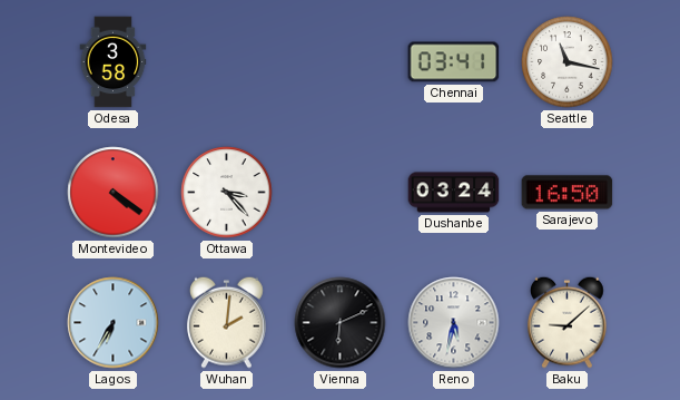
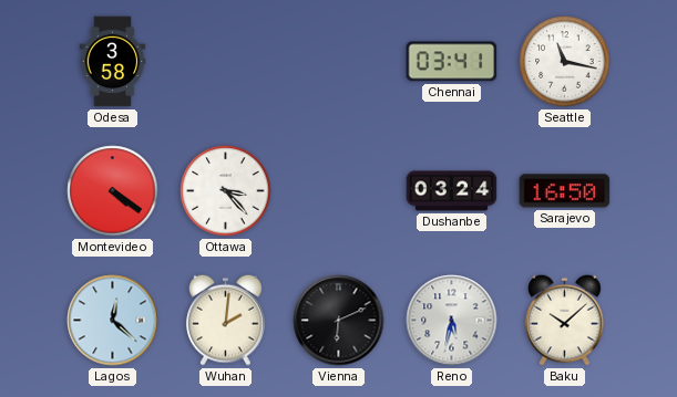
Lagos: 6:35 -> 12:22
Baku: 9:08 -> 10:08
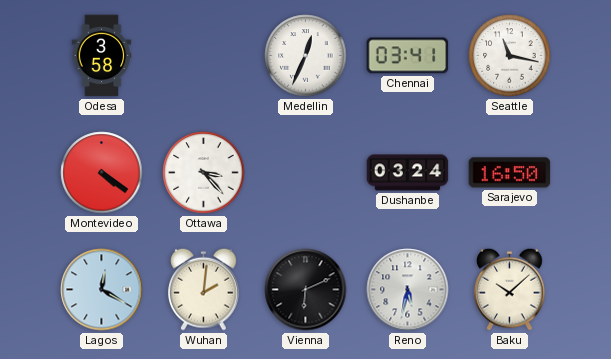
Medellin: none -> 12:34
Lagos: 12:22 -> 12:20
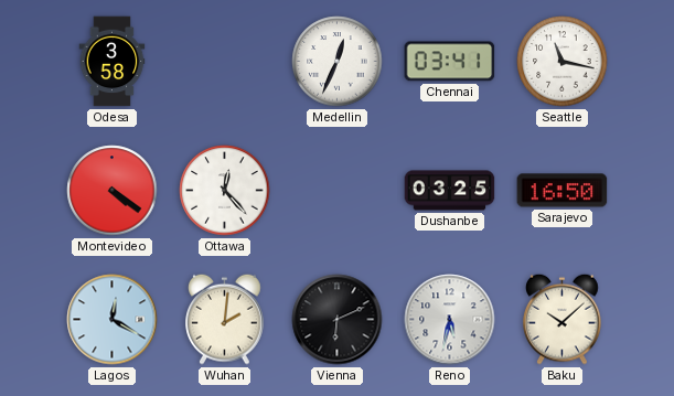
Ottawa: 3:23 -> 12:23
Dushanbe: 03:24 -> 03:25
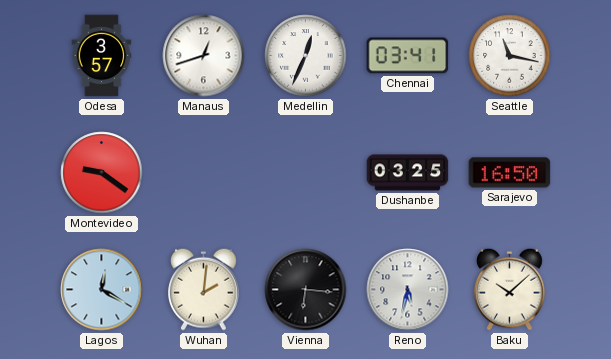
Odesa: 3:58 -> 3:57
Manaus: none -> 12:42
Montevideo: 4:21 -> 9:21
Ottawa: 12:23 -> none
Vienna: 6:11 -> 6:16
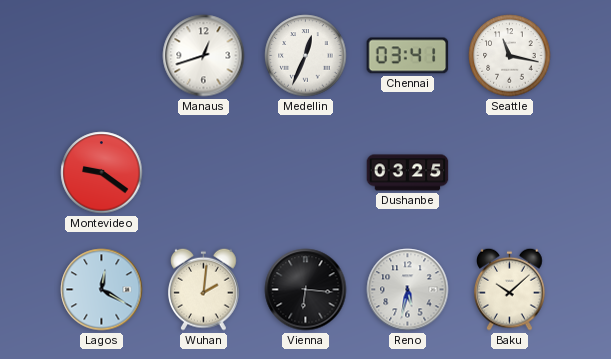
Odesa: 3:57 -> none
Sarajevo: 16:50 -> none
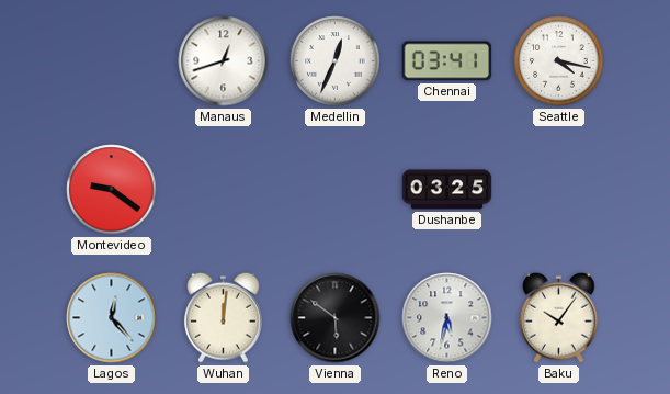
Seattle: 11:17 -> 4:17
Lagos: 12:20 -> 12:23
Wuhan: 2:01 -> 12:01
Vienna: 6:16 -> 5:51
Baku: 10:08 -> 10:06
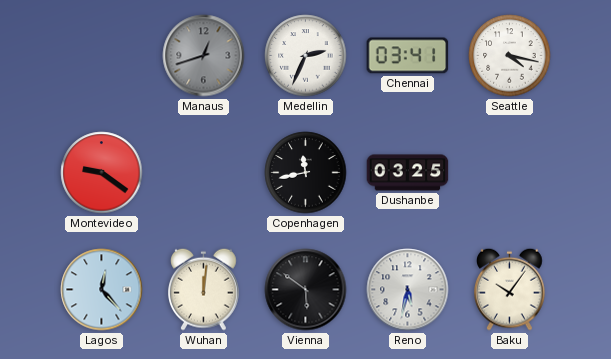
Manaus dial: white -> grey
Medellin: 12:34 -> 2:34
Copenhagen: none -> 11:43
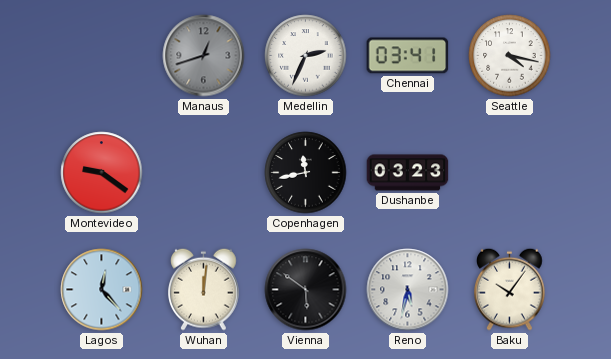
Dushanbe: 03:25 -> 03:23
